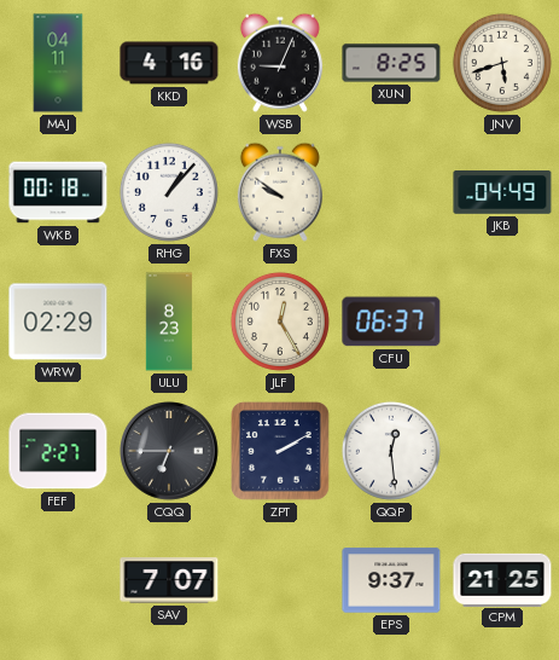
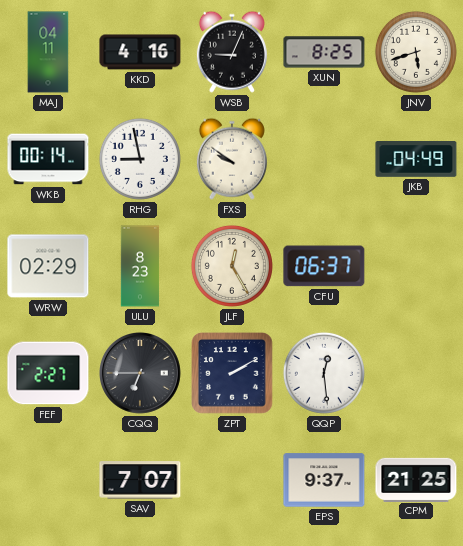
WKB: 00:18 -> 00:14
RHG: 1:07 -> 8:58
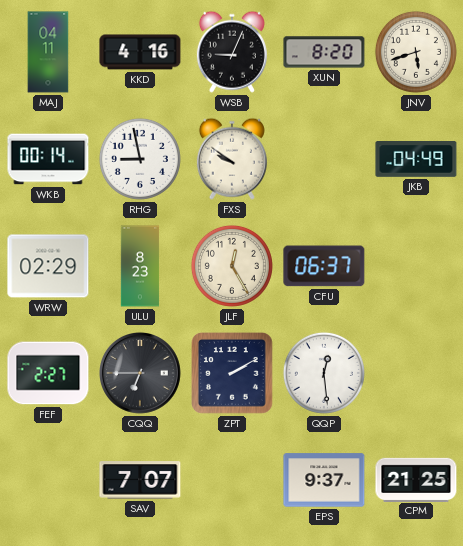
XUN: 8:25 -> 8:20
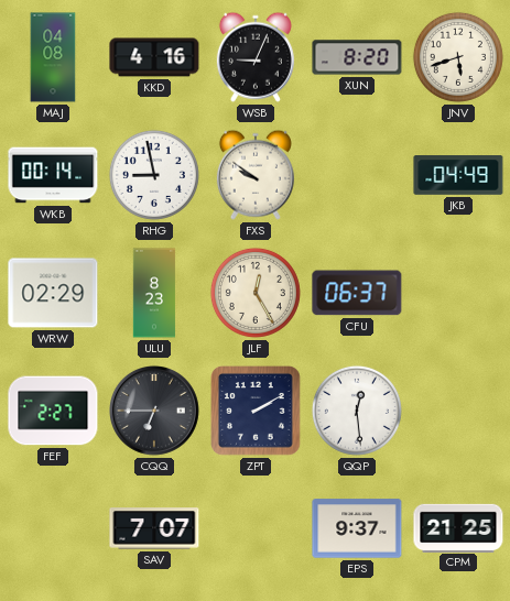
MAJ: 04:11 -> 04:08
